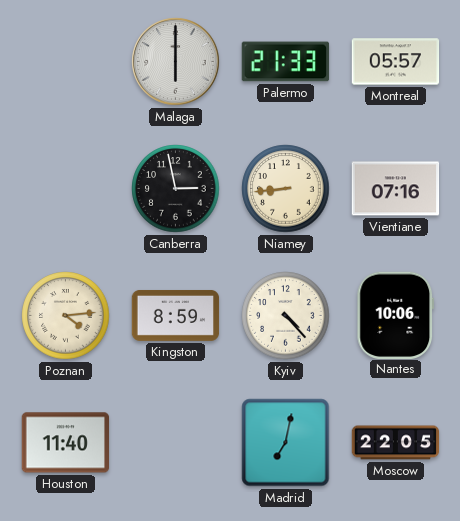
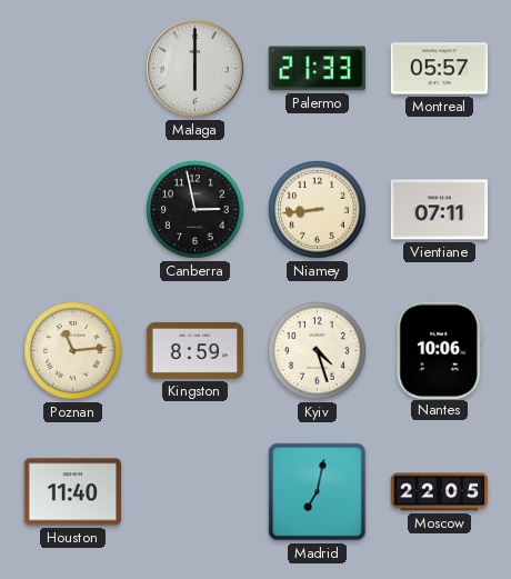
Vientiane: 07:16 -> 07:11
Poznan: 4:14 -> 11:14
Kyiv: 4:23 -> 4:27
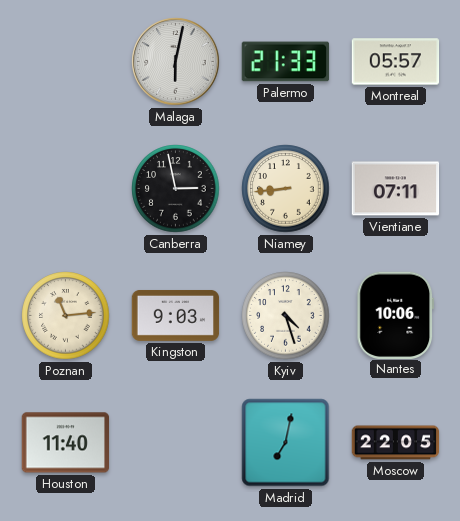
Malaga: 6:00 -> 6:02
Kingston: 8:59 -> 9:03
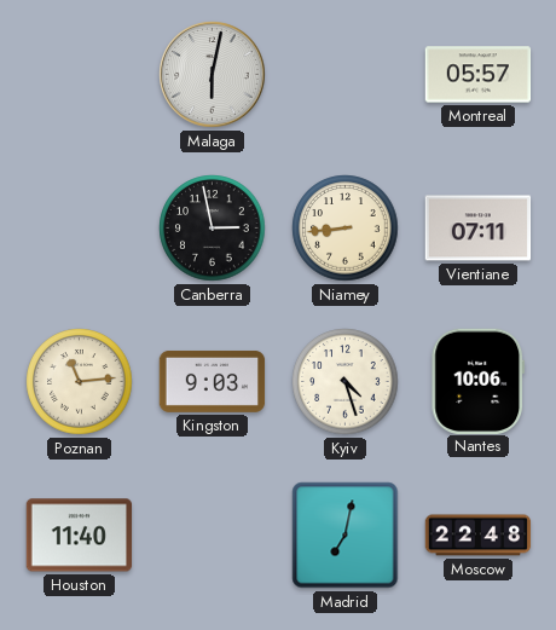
Palermo: 21:33 -> none
Moscow: 22:05 -> 22:48
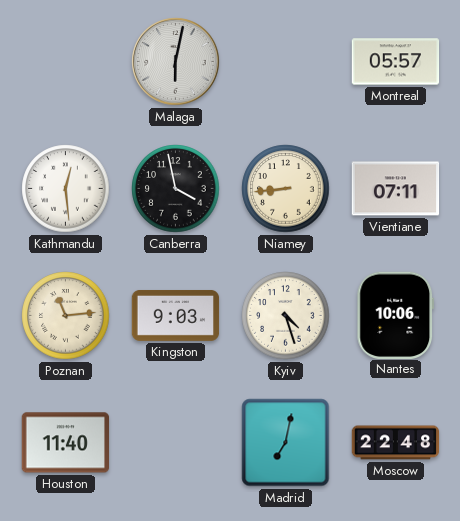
Kathmandu: none -> 12:29
Canberra: 2:58 -> 3:58
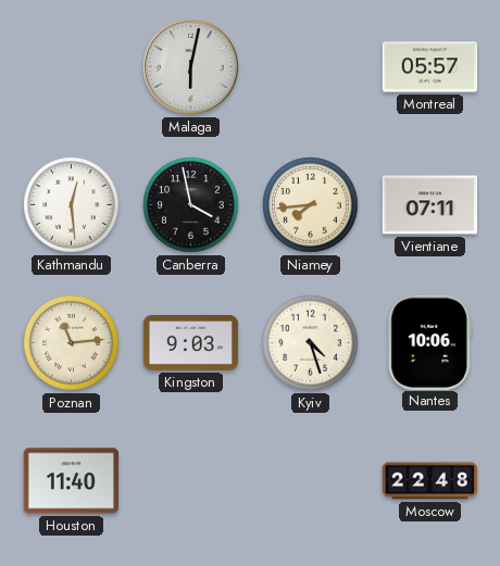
Niamey: 8:44 -> 7:44
Madrid: 7:02 -> none
